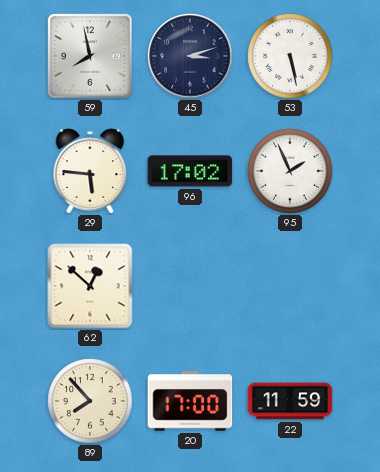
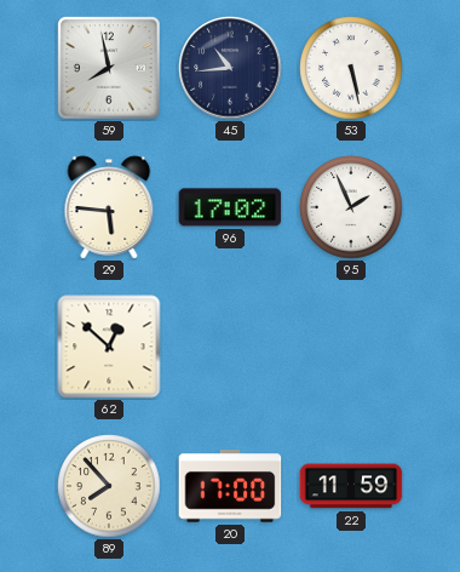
45: 3:12 -> 10:44
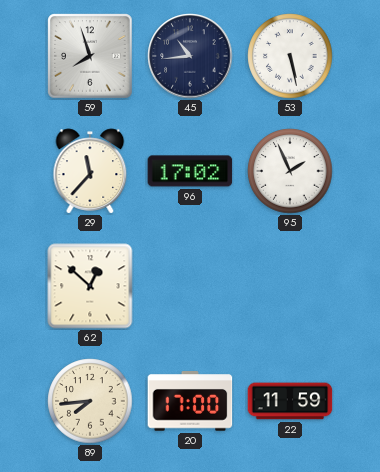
59: 7:58 -> 7:57
29: 5:46 -> 11:37
89: 7:53 -> 7:44
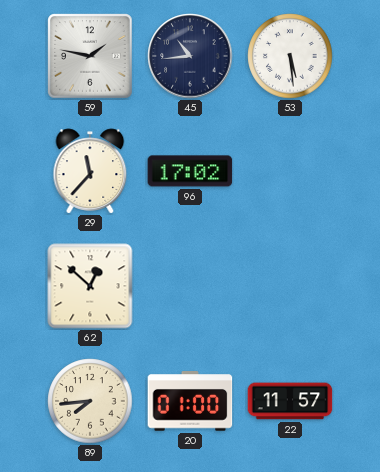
59: 7:57 -> 1:47
53: 5:28 -> 5:29
95: 1:56 -> none
20: 17:00 -> 01:00
22: 11:59 -> 11:57
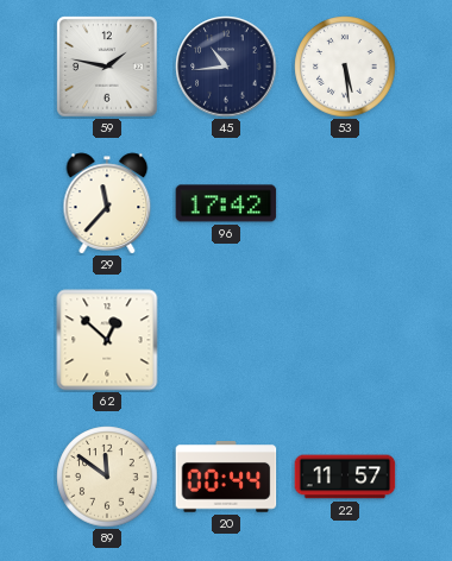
96: 17:02 -> 17:42
89: 7:44 -> 11:51
20: 01:00 -> 00:44
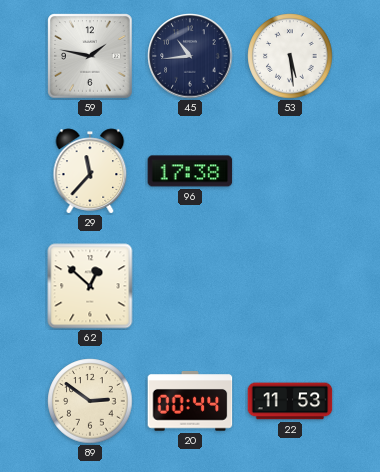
96: 17:42 -> 17:38
89: 11:51 -> 2:51
22: 11:57 -> 11:53
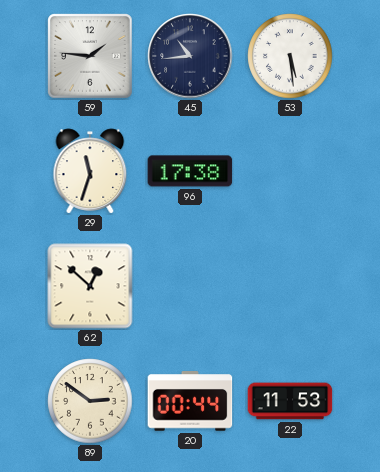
59: 1:47 -> 1:46
29: 11:37 -> 11:33
